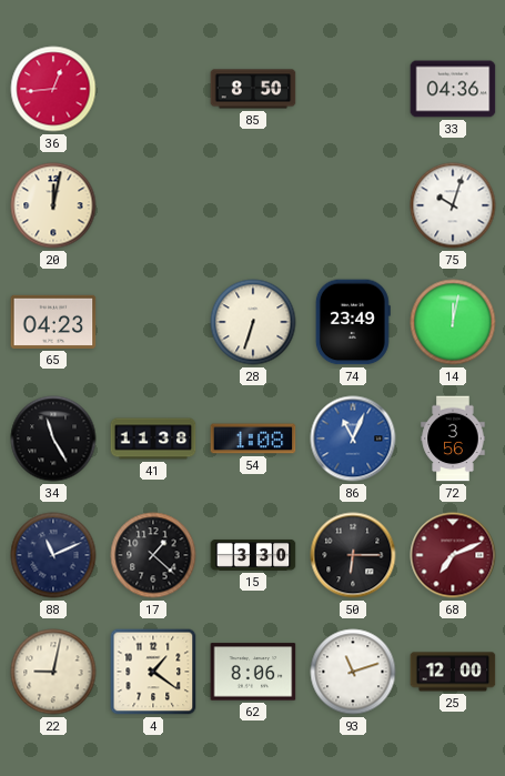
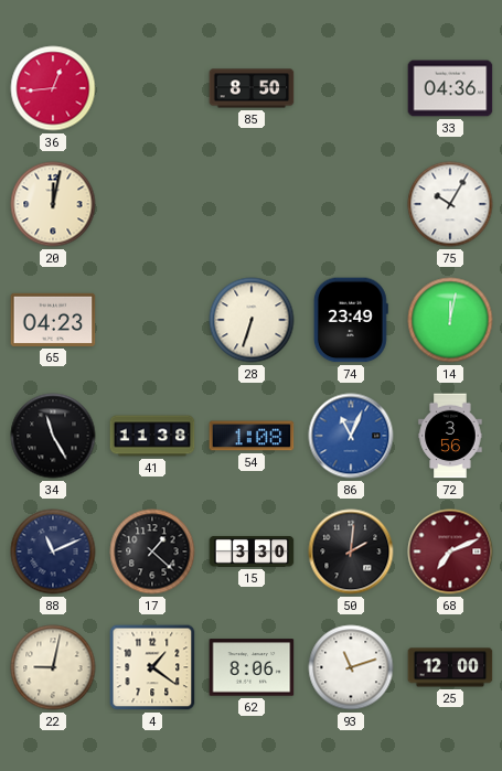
75: 10:03 -> 10:05
50: 6:15 -> 2:01
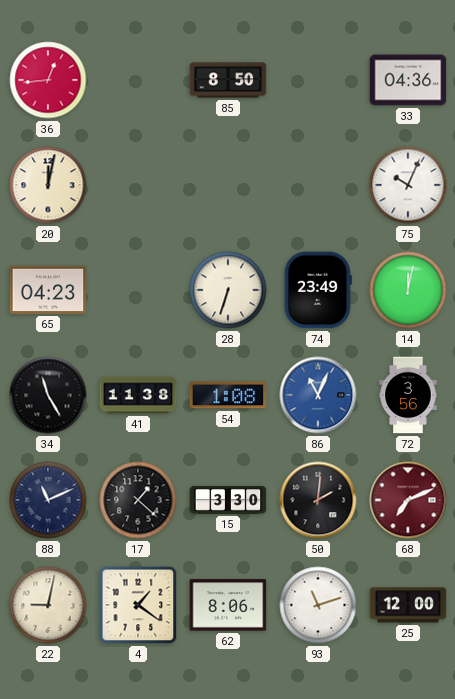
75: 10:05 -> 10:04
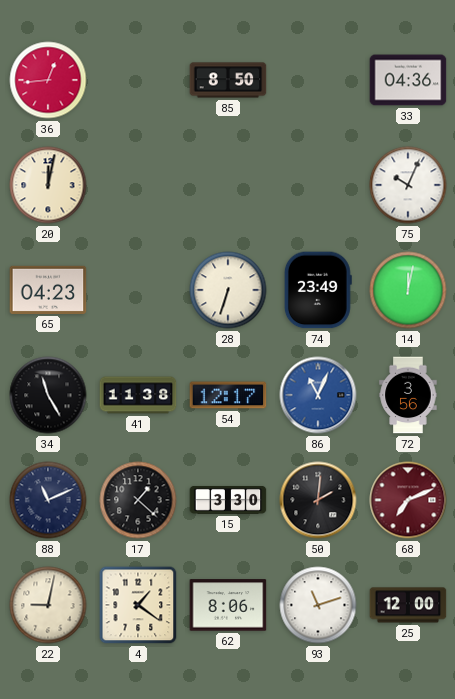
54: 1:08 -> 12:17
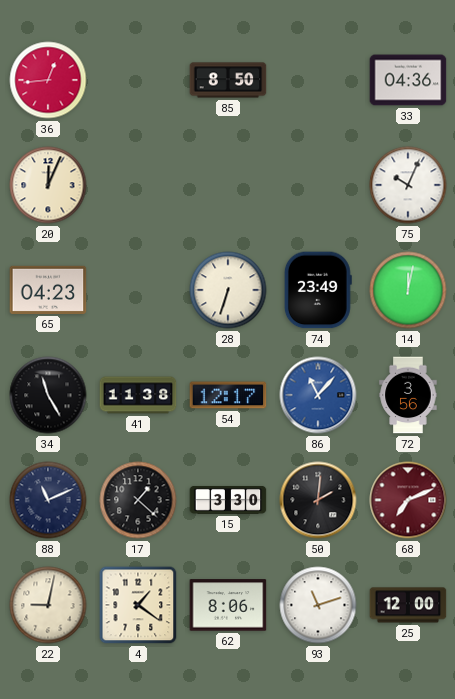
20: 12:02 -> 12:04
86: 11:04 -> 11:07
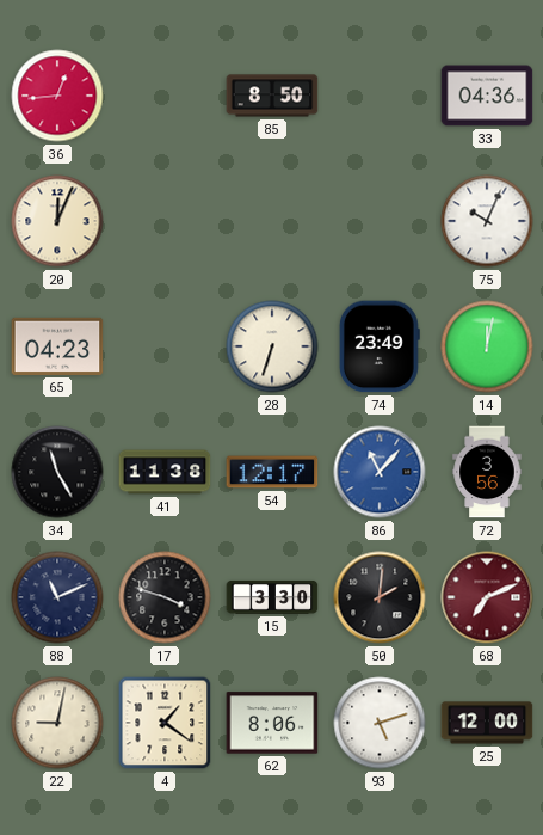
17: 1:22 -> 3:48
93: 11:12 -> 5:12
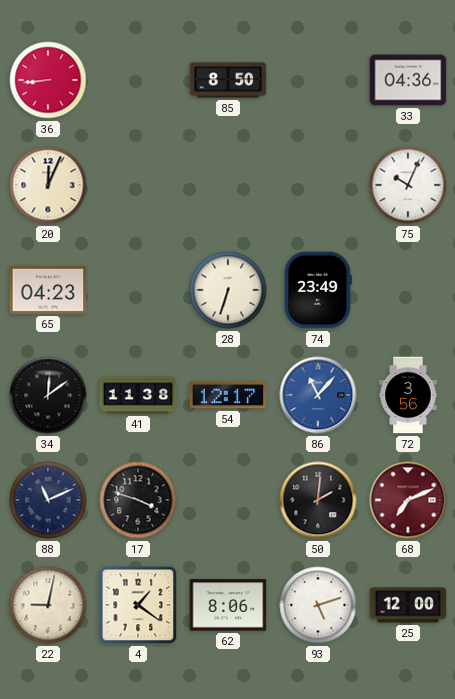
36: 12:44 -> 8:44
14: 12:02 -> none
34: 11:25 -> 12:09
15: 3:30 -> none
